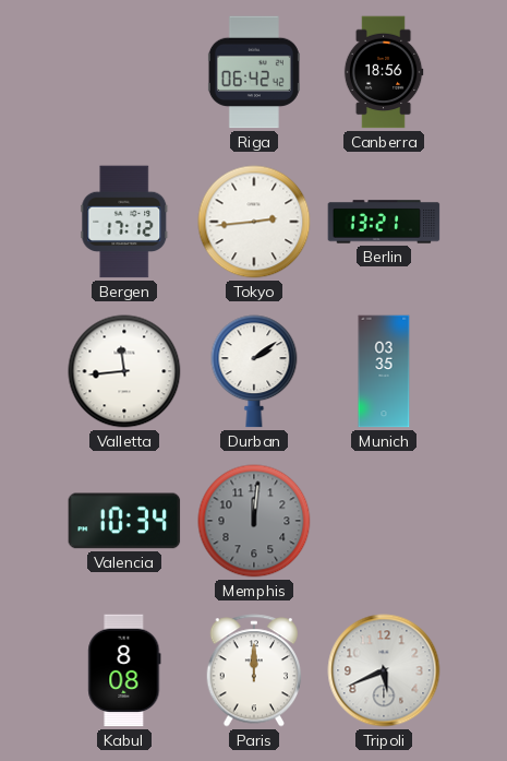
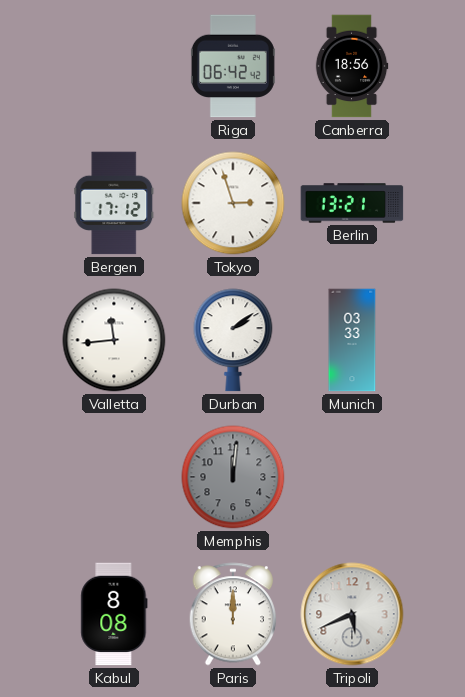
Tokyo: 2:44 -> 2:57
Munich: 03:35 -> 03:33
Valencia: 10:34 -> none
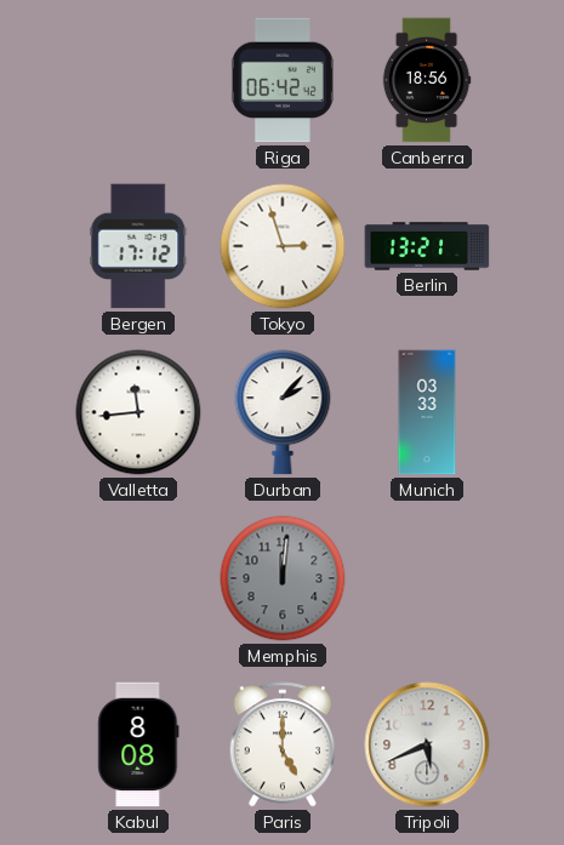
Durban: 2:09 -> 2:07
Paris: 12:00 -> 5:00
